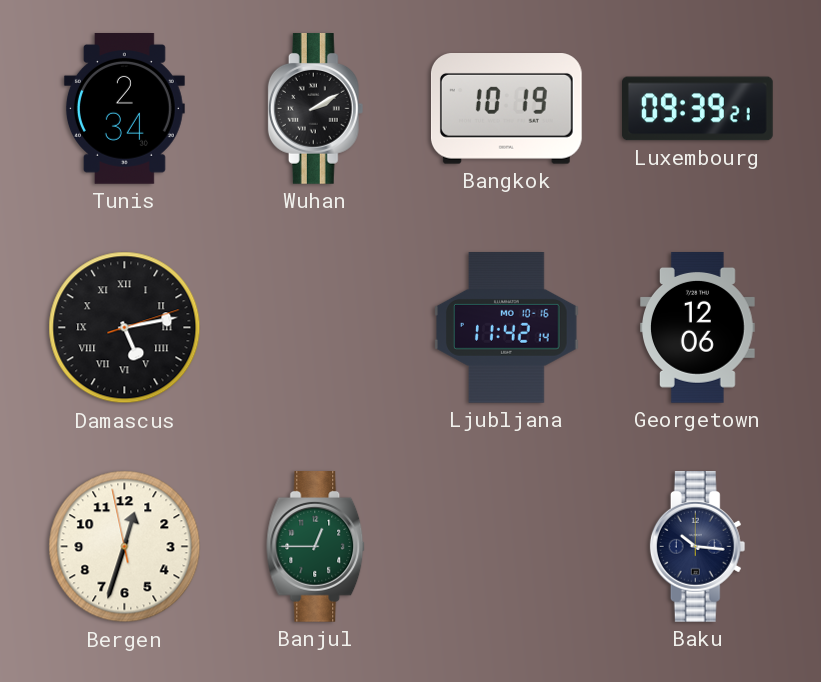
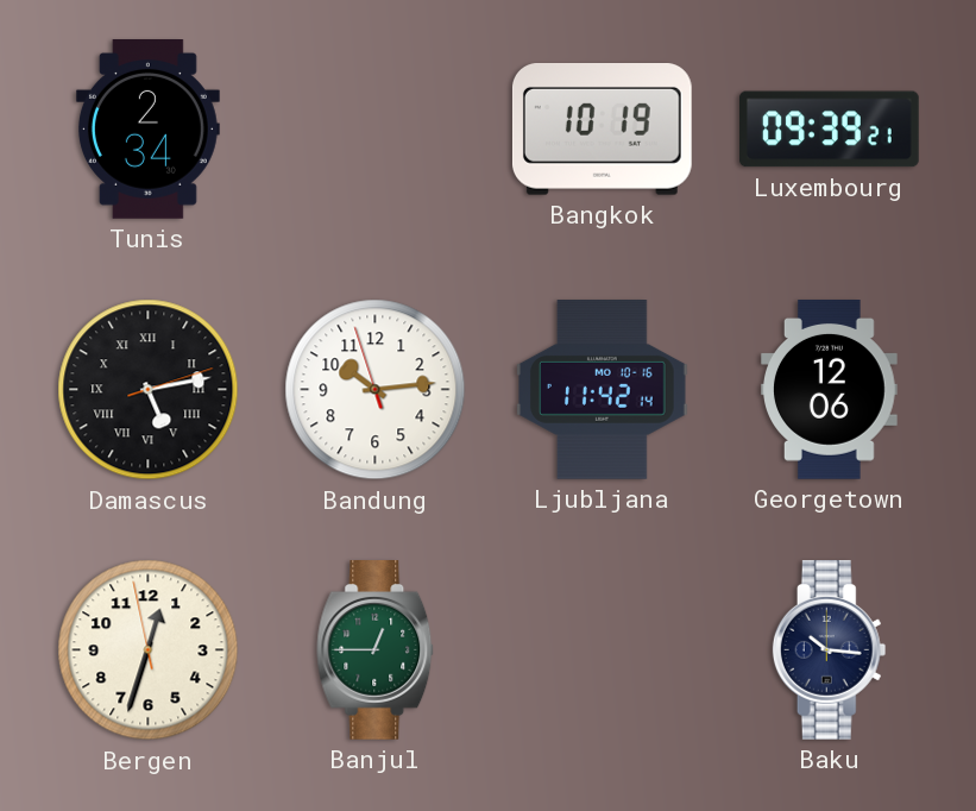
Wuhan: 2:10 -> none
Bandung: none -> 10:13
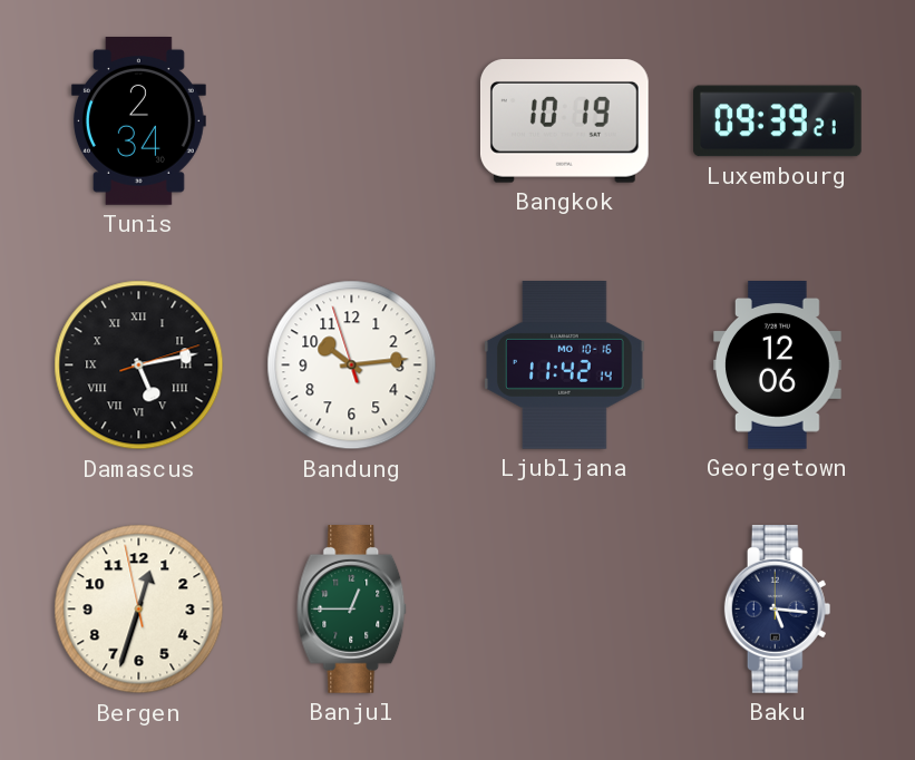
Baku: 10:16 -> 5:16
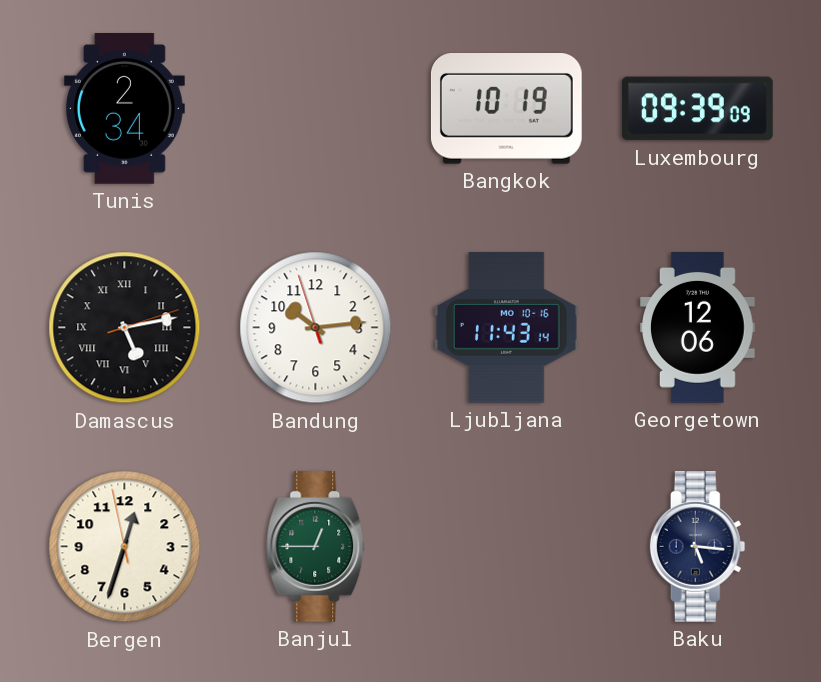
Luxembourg: 09:39:21 -> 09:39:09
Ljubljana: 11:42 -> 11:43
